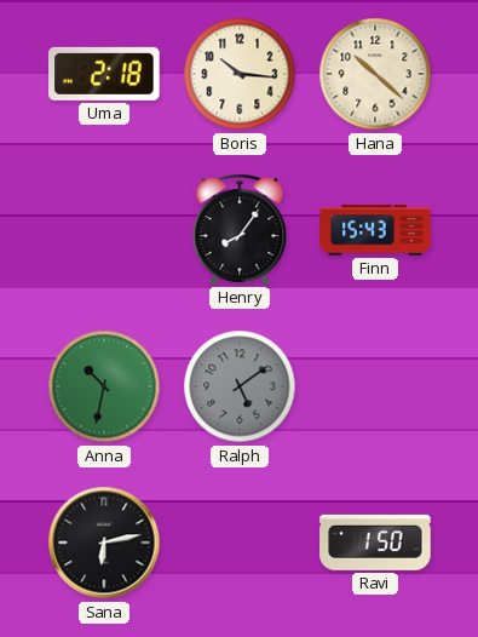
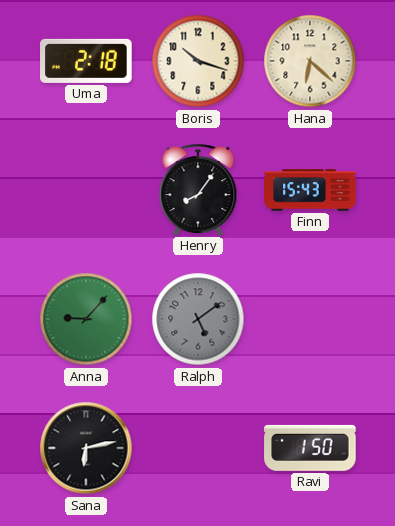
Boris: 10:16 -> 10:18
Hana: 10:22 -> 6:22
Anna: 10:32 -> 9:07
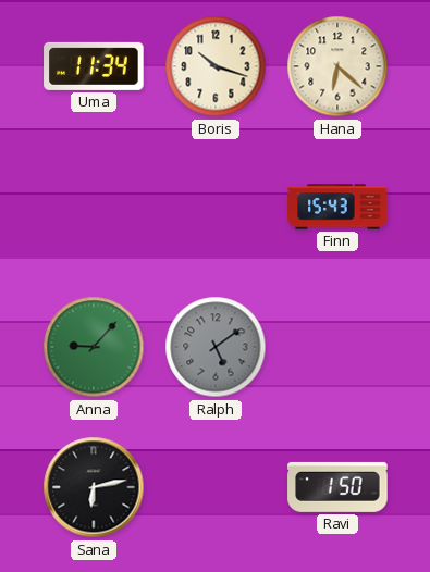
Uma: 2:18 -> 11:34
Henry: 8:06 -> none
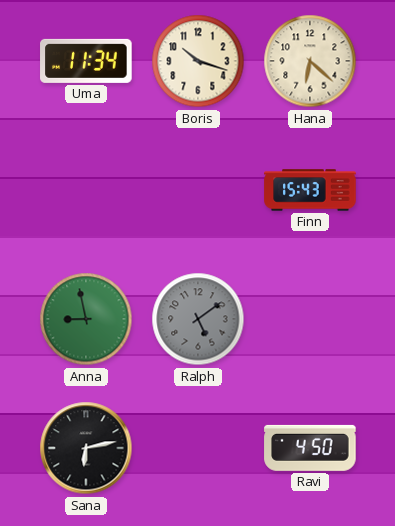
Anna: 9:07 -> 8:58
Ravi: 1:50 -> 4:50
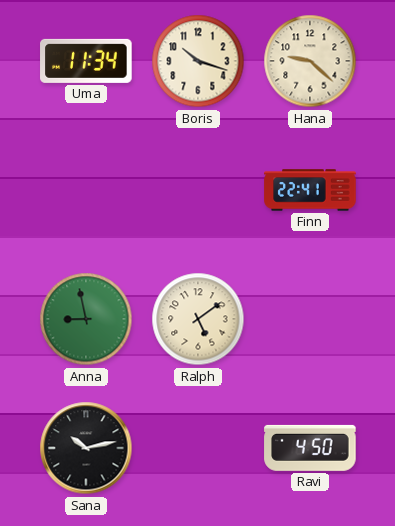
Hana: 6:22 -> 9:22
Finn: 15:43 -> 22:41
Ralph dial: grey -> cream
Sana: 6:13 -> 10:13
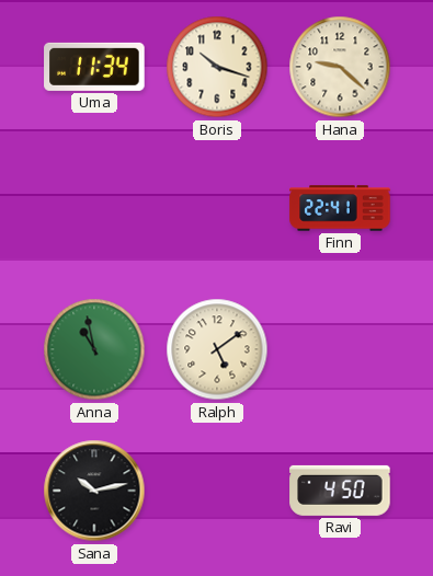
Anna: 8:58 -> 10:58
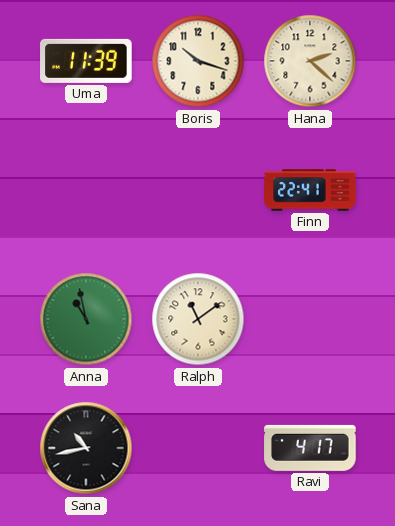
Uma: 11:34 -> 11:39
Hana: 9:22 -> 2:22
Ralph: 5:09 -> 11:09
Sana: 10:13 -> 10:43
Ravi: 4:50 -> 4:17
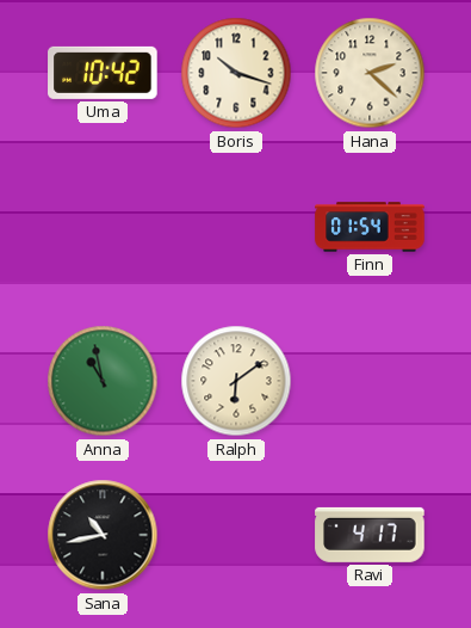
Uma: 11:39 -> 10:42
Finn: 22:41 -> 01:54
Ralph: 11:09 -> 6:09
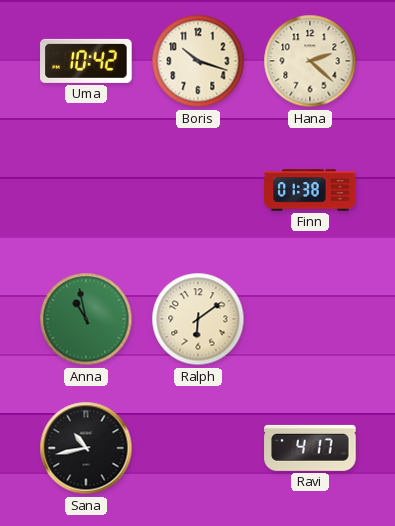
Finn: 01:54 -> 01:38
